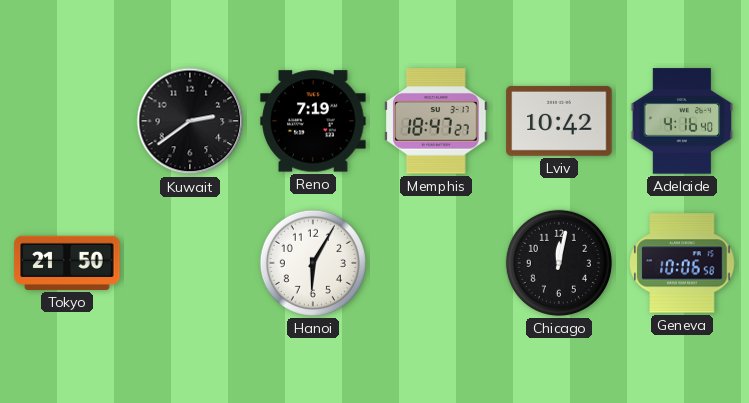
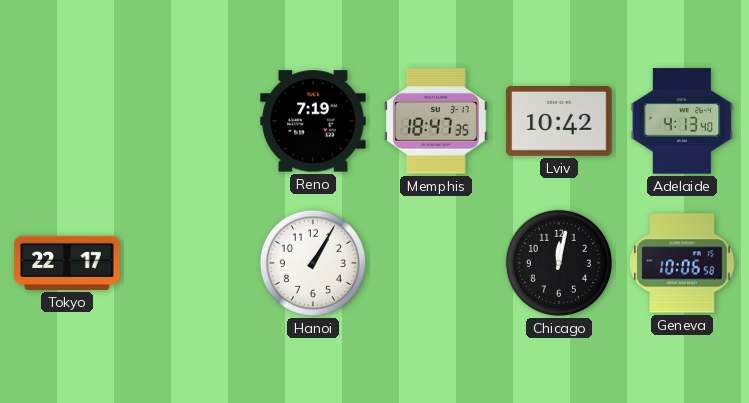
Kuwait: 2:39 -> none
Memphis: 18:47:27 -> 18:47:35
Adelaide: 4:16 -> 4:13
Tokyo: 21:50 -> 22:17
Hanoi: 6:05 -> 1:05
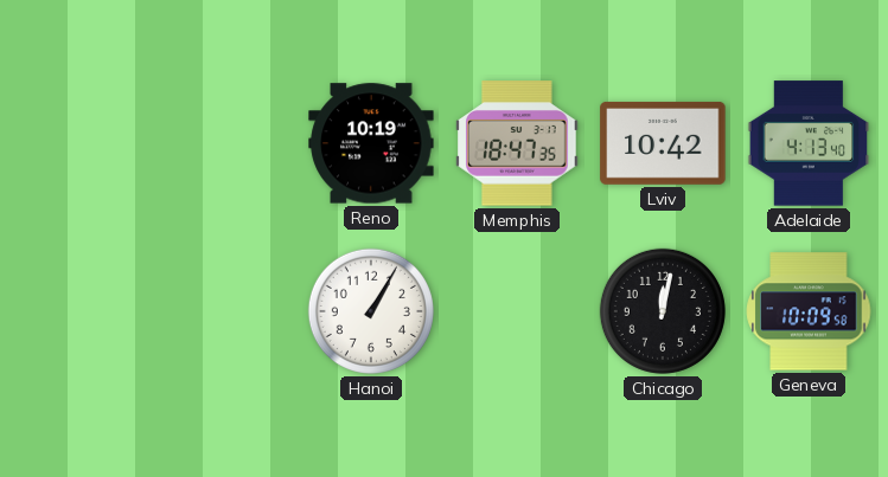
Reno: 7:19 -> 10:19
Tokyo: 22:17 -> none
Geneva: 10:06 -> 10:09
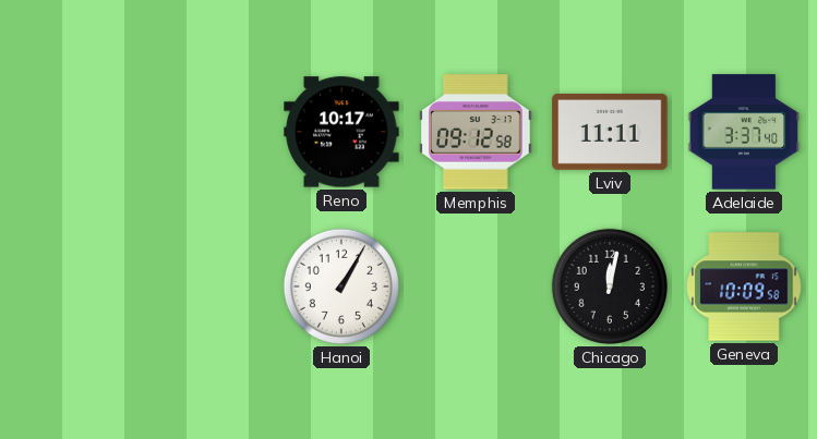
Reno: 10:19 -> 10:17
Memphis: 18:47 -> 09:12
Lviv: 10:42 -> 11:11
Adelaide: 4:13 -> 3:37
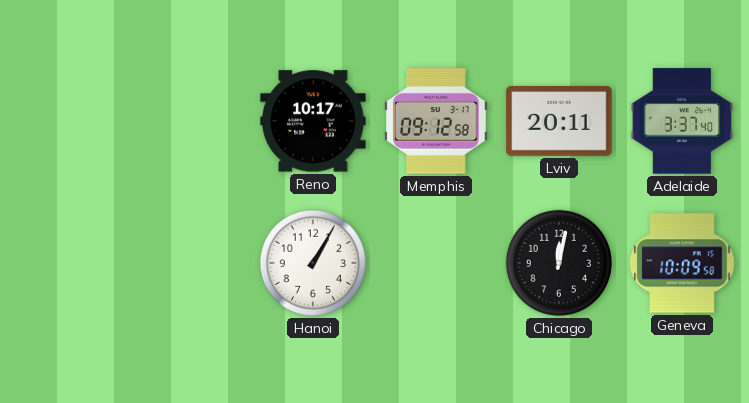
Lviv: 11:11 -> 20:11
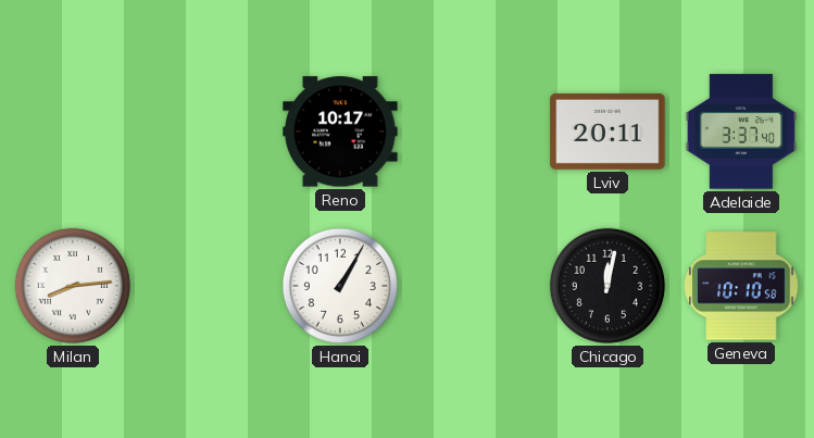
Memphis: 09:12 -> none
Milan: none -> 8:14
Geneva: 10:09 -> 10:10
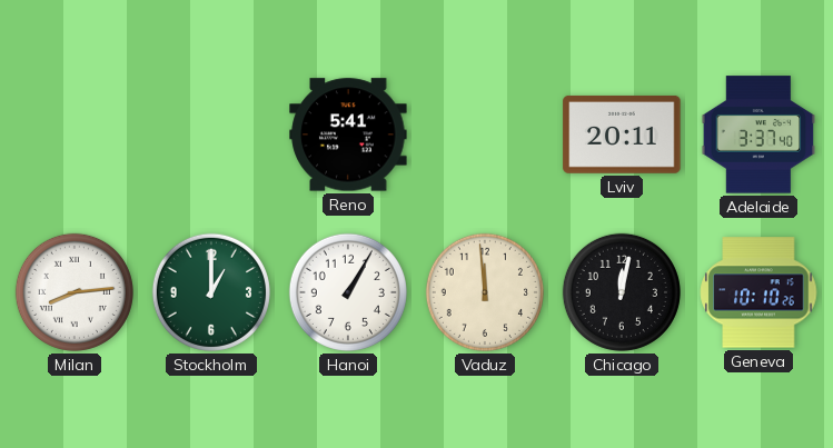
Reno: 10:17 -> 5:41
Stockholm: none -> 1:00
Vaduz: none -> 11:59
Geneva: 10:10:58 -> 10:10:26
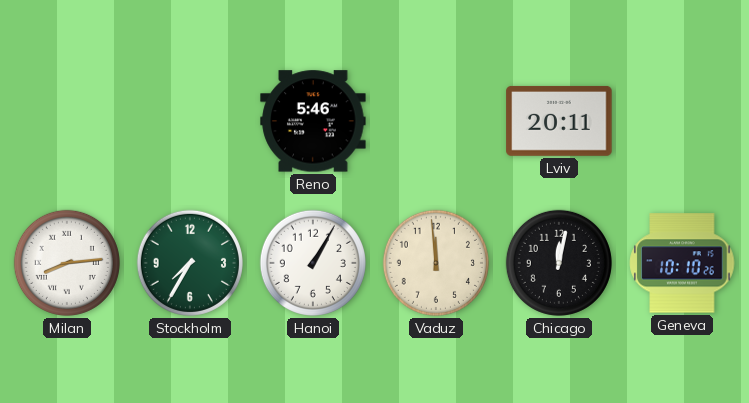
Reno: 5:41 -> 5:46
Adelaide: 3:37 -> none
Stockholm: 1:00 -> 7:35
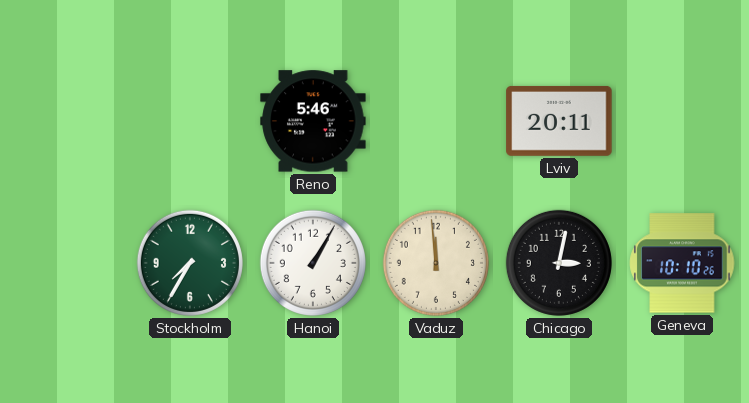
Milan: 8:14 -> none
Chicago: 12:02 -> 3:02
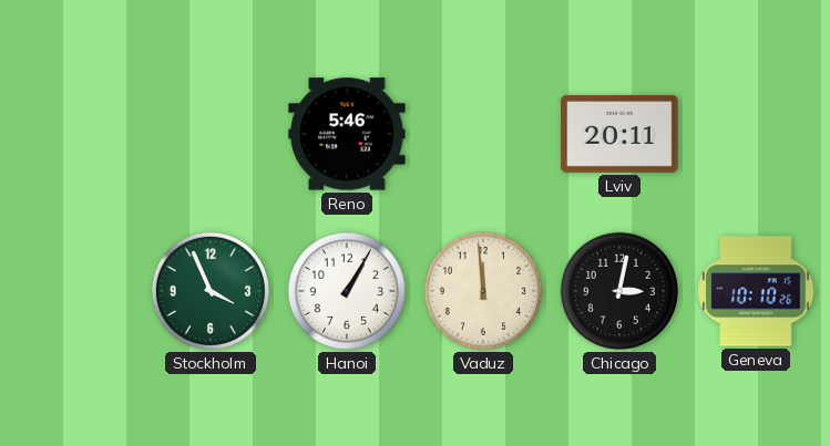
Stockholm: 7:35 -> 3:56
